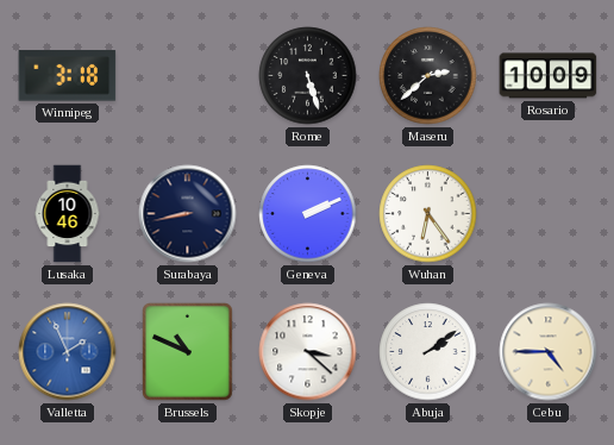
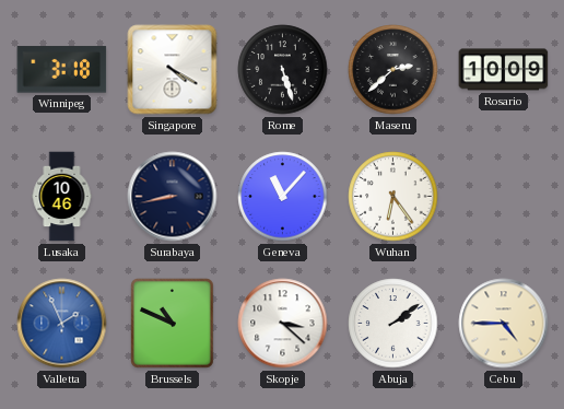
Singapore: none -> 4:20
Geneva: 2:11 -> 11:07
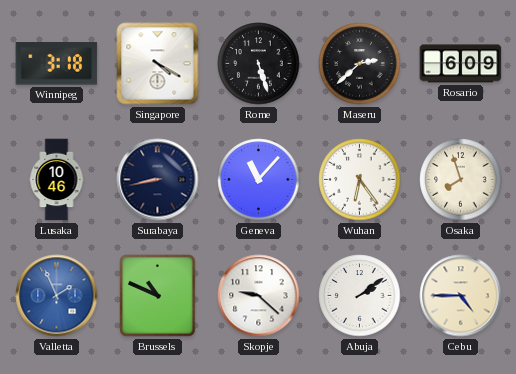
Rosario: 10:09 -> 6:09
Osaka: none -> 7:57
Skopje: 3:22 -> 9:22
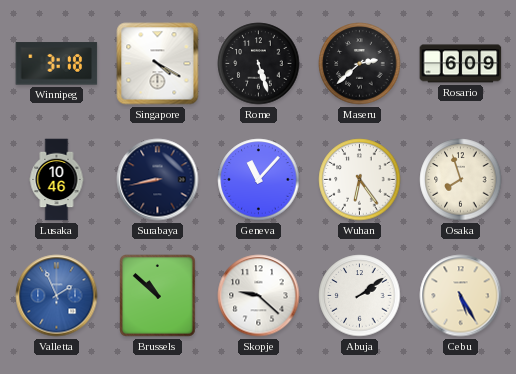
Brussels: 10:49 -> 10:52
Cebu: 4:45 -> 5:25
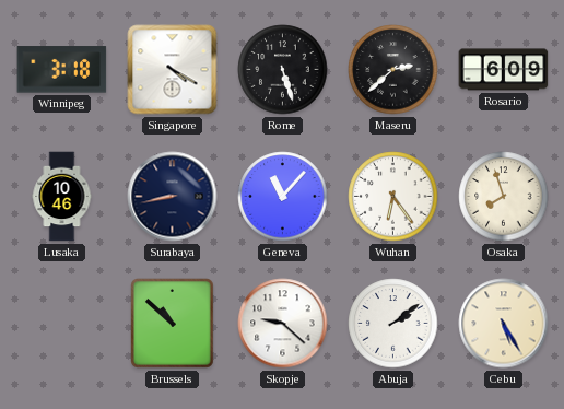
Valletta: 1:56 -> none
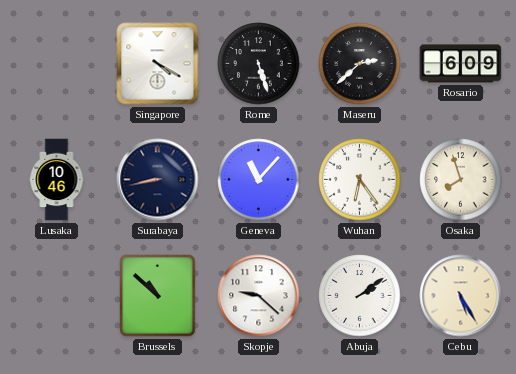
Winnipeg: 3:18 -> none
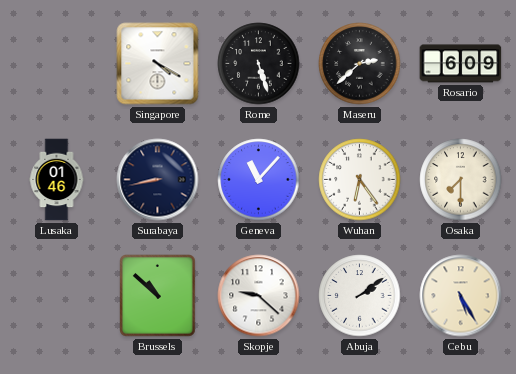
Lusaka: 10:46 -> 01:46
Osaka: 7:57 -> 7:30
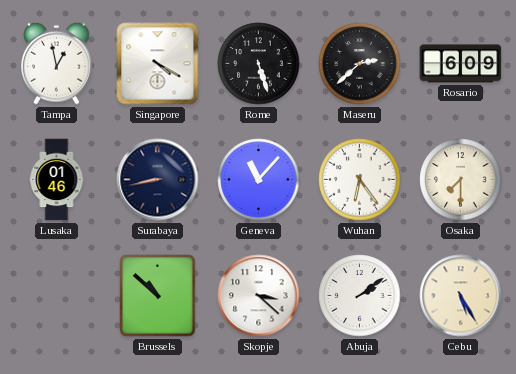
Tampa: none -> 12:58
Skopje: 9:22 -> 3:22
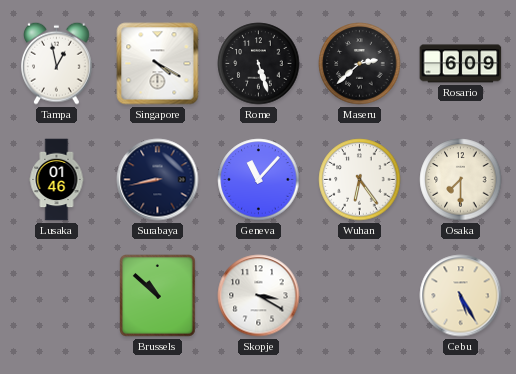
Skopje: 3:22 -> 3:20
Abuja: 2:09 -> none
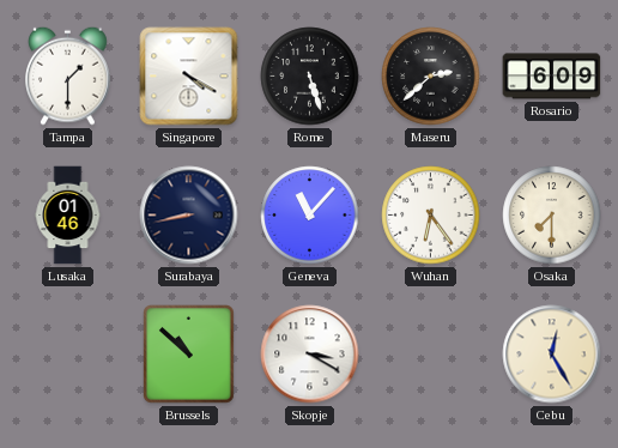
Tampa: 12:58 -> 1:30
Cebu: 5:25 -> 12:25
